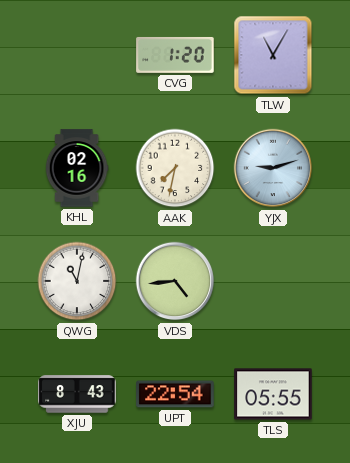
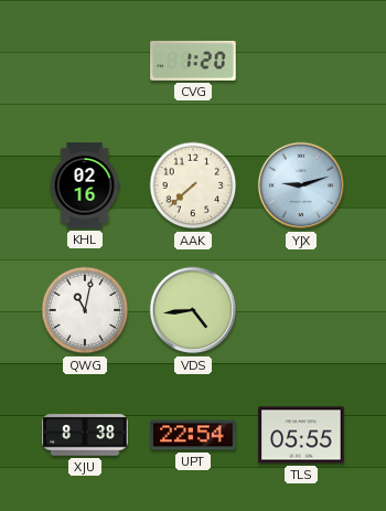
TLW: 11:05 -> none
AAK: 7:32 -> 7:38
XJU: 8:43 -> 8:38
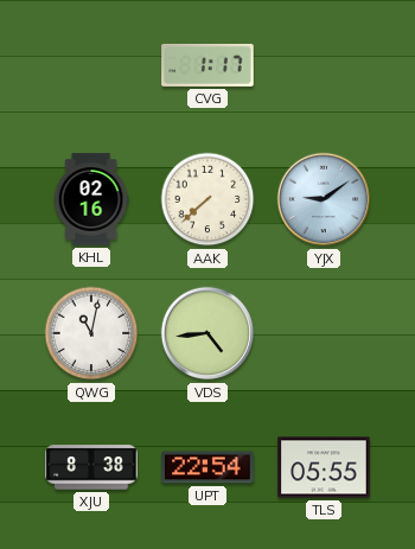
CVG: 1:20 -> 1:17
YJX: 9:12 -> 9:09
